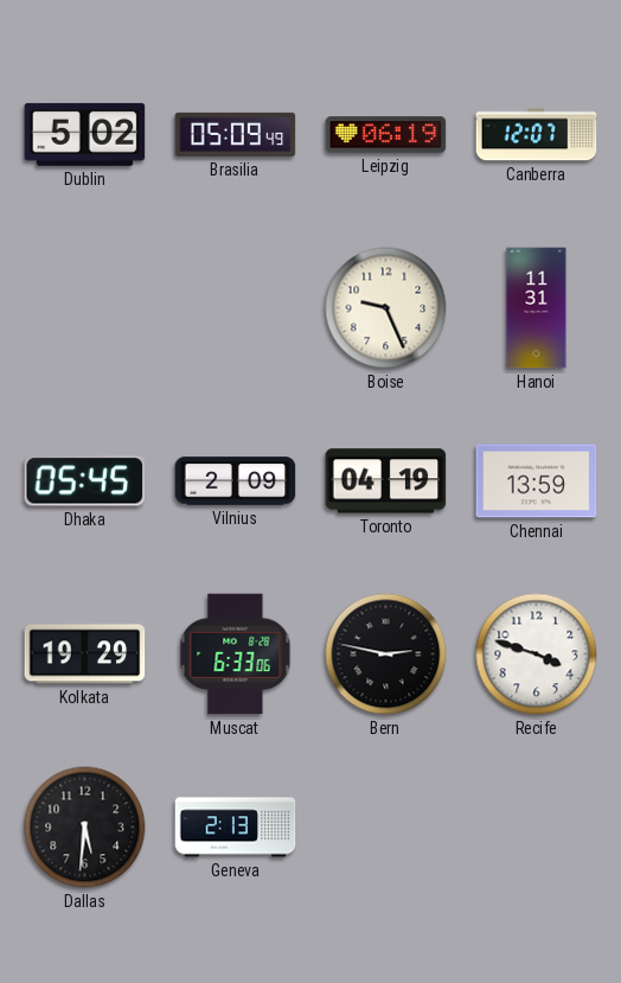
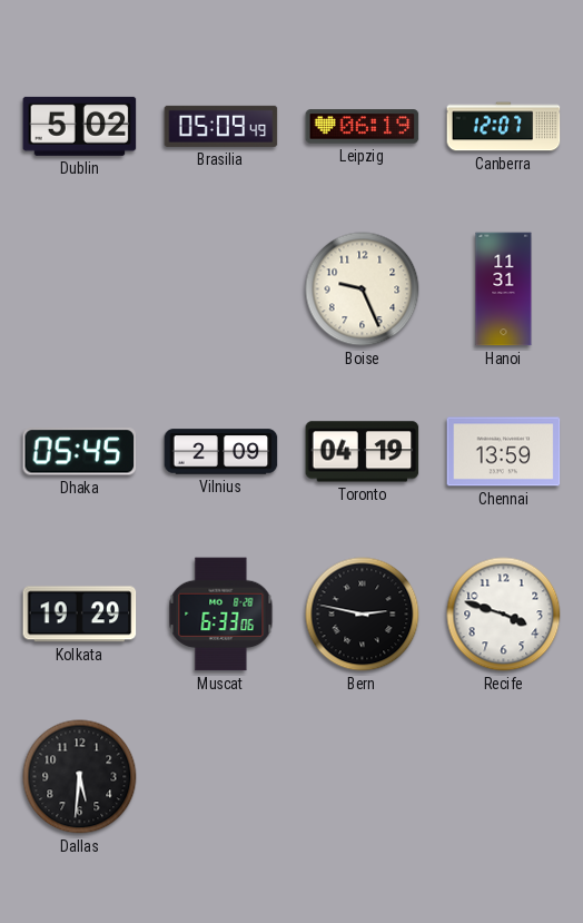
Geneva: 2:13 -> none
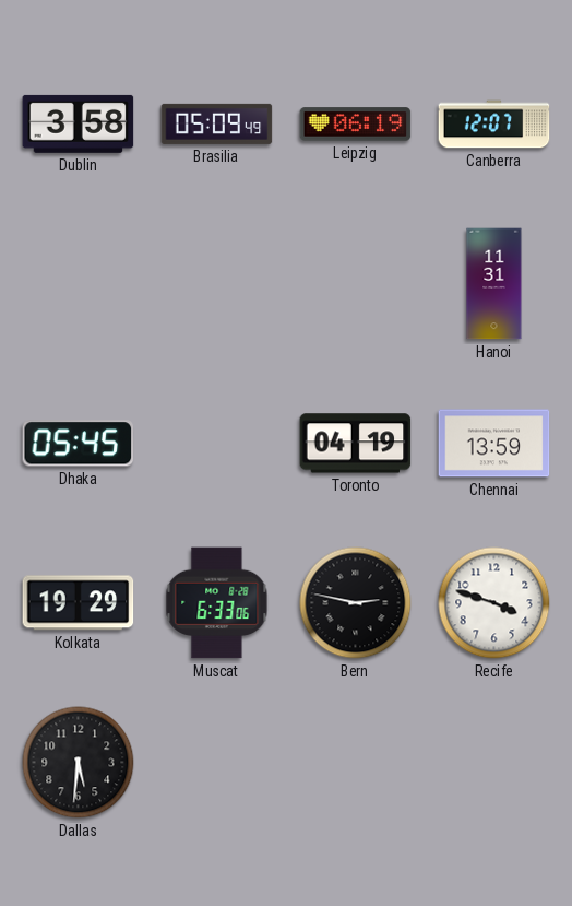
Dublin: 5:02 -> 3:58
Boise: 9:26 -> none
Vilnius: 2:09 -> none
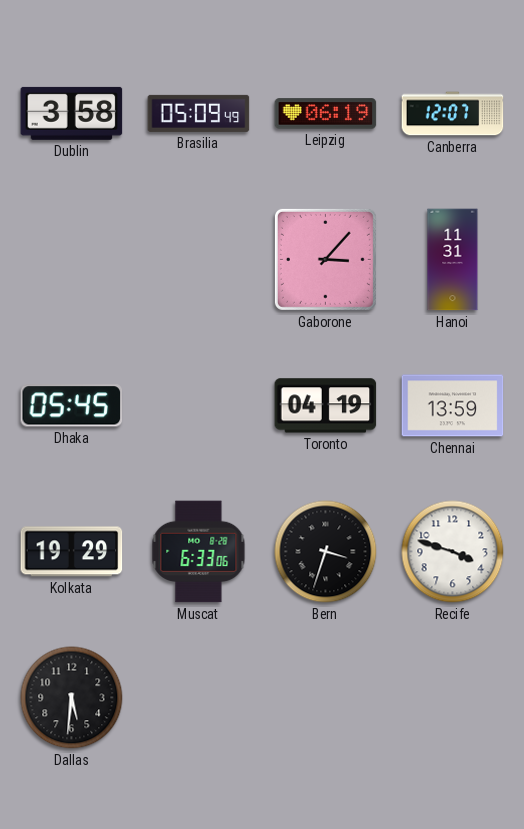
Gaborone: none -> 3:07
Bern: 2:47 -> 3:33
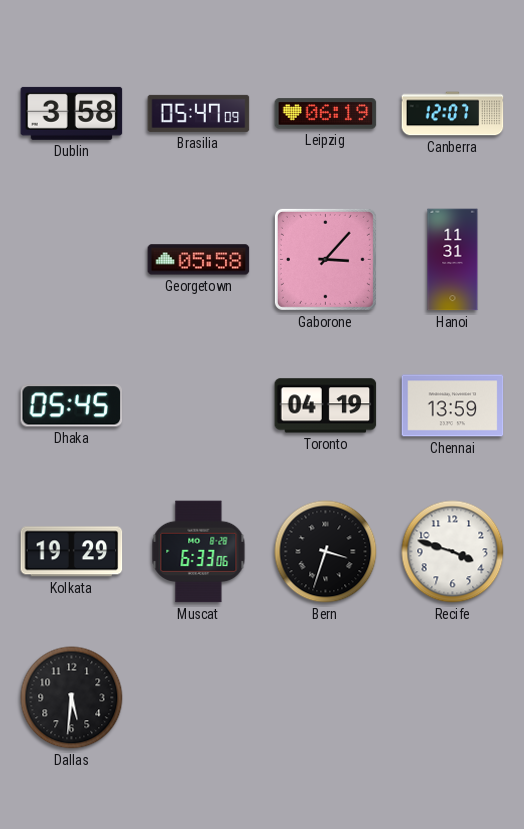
Brasilia: 05:09 -> 05:47
Georgetown: none -> 05:58
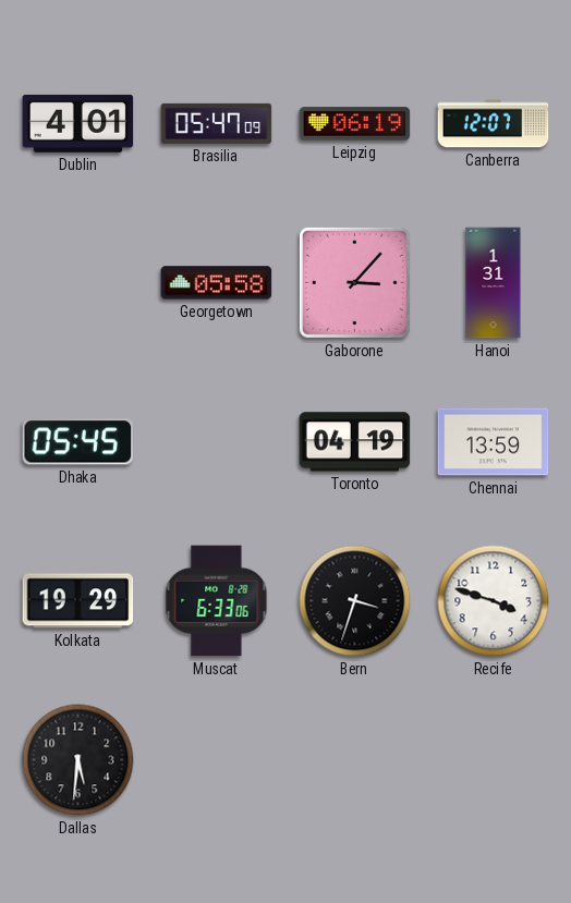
Dublin: 3:58 -> 4:01
Hanoi: 11:31 -> 1:31
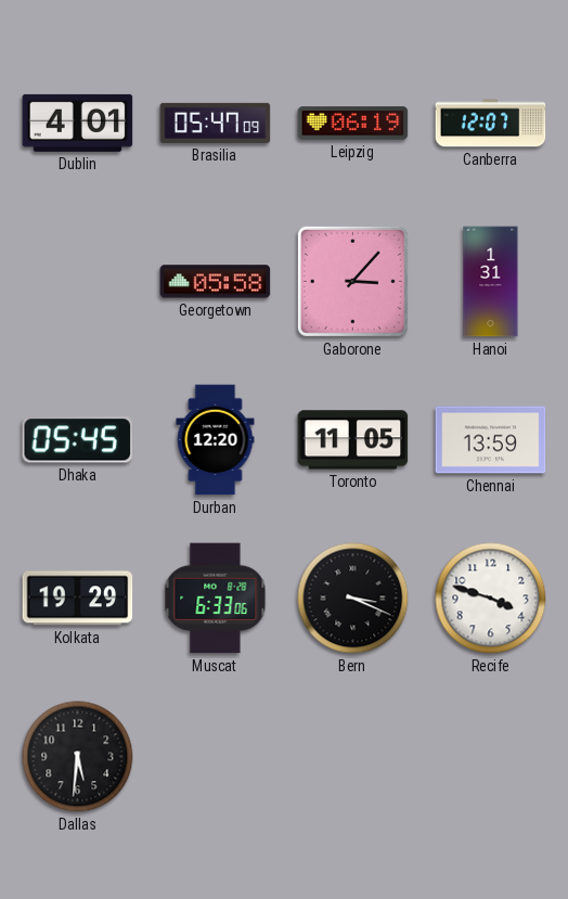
Durban: none -> 12:20
Toronto: 04:19 -> 11:05
Bern: 3:33 -> 3:19
